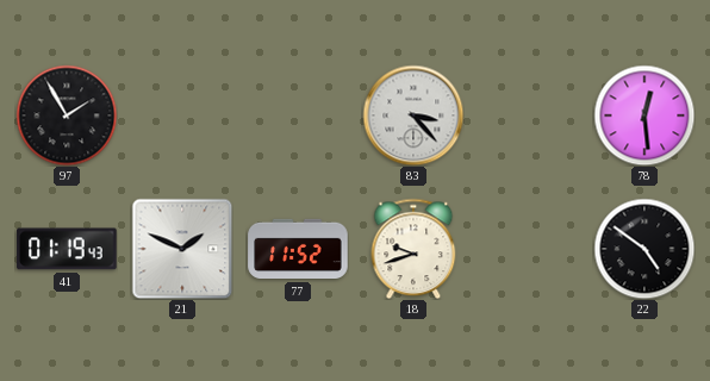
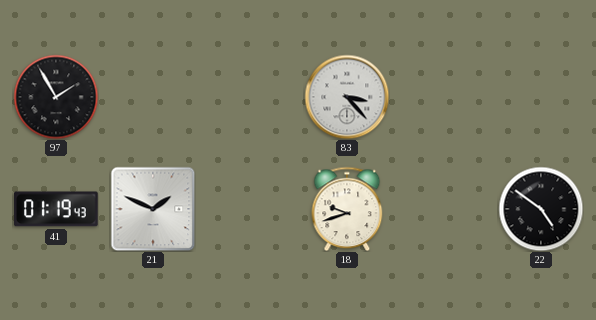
78: 12:29 -> none
77: 11:52 -> none
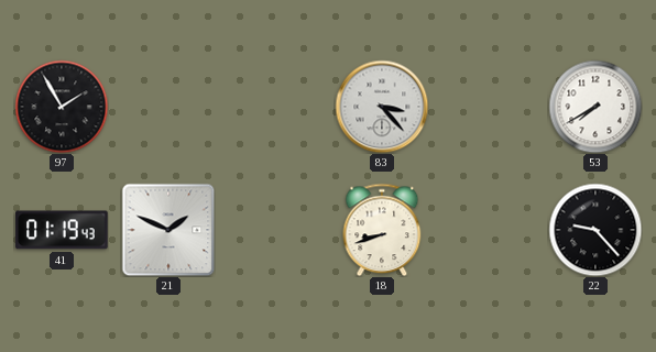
53: none -> 7:40
18: 9:42 -> 8:42
22: 4:51 -> 9:23
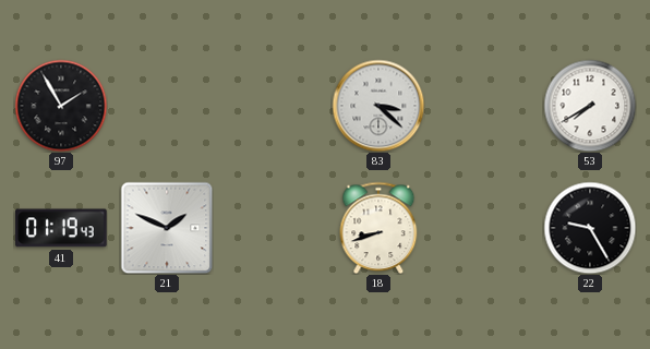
83: 3:23 -> 3:22
22: 9:23 -> 9:25
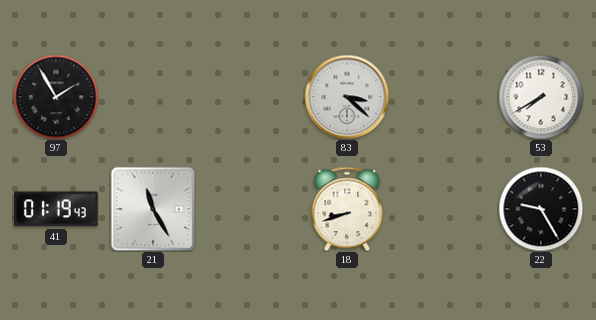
21: 1:49 -> 11:25
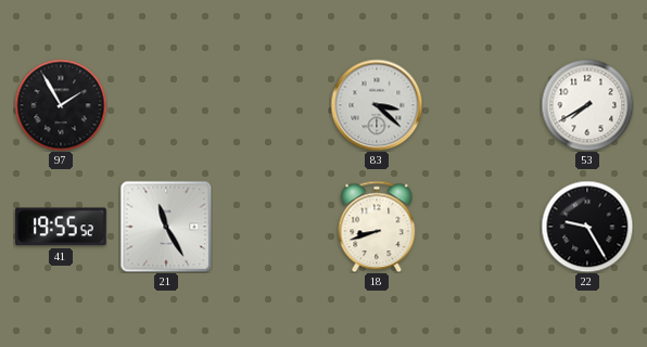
41: 01:19 -> 19:55
